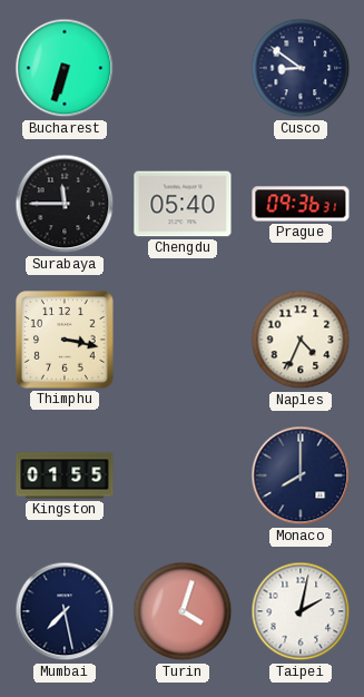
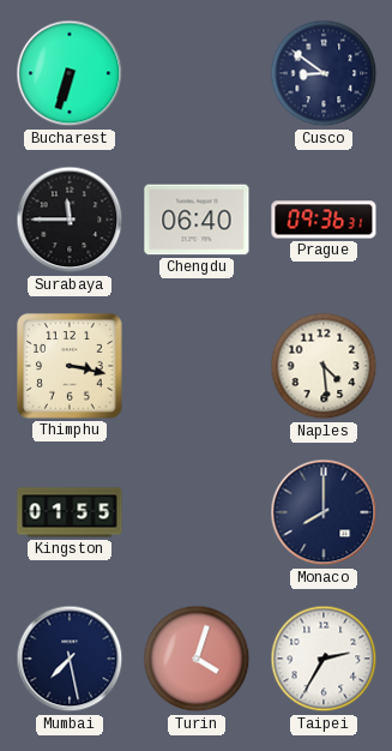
Chengdu: 05:40 -> 06:40
Naples: 4:34 -> 4:29
Taipei: 2:02 -> 2:35
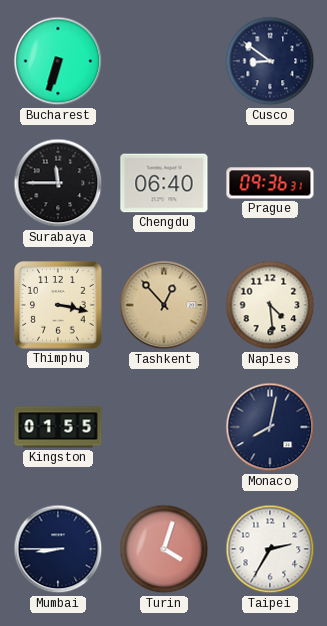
Tashkent: none -> 12:53
Monaco: 8:00 -> 8:02
Mumbai: 7:28 -> 8:45
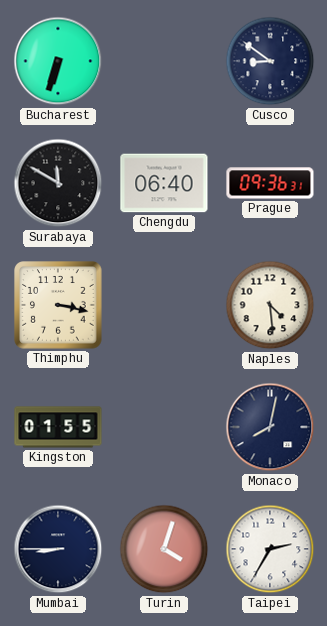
Surabaya: 11:45 -> 11:50
Tashkent: 12:53 -> none
